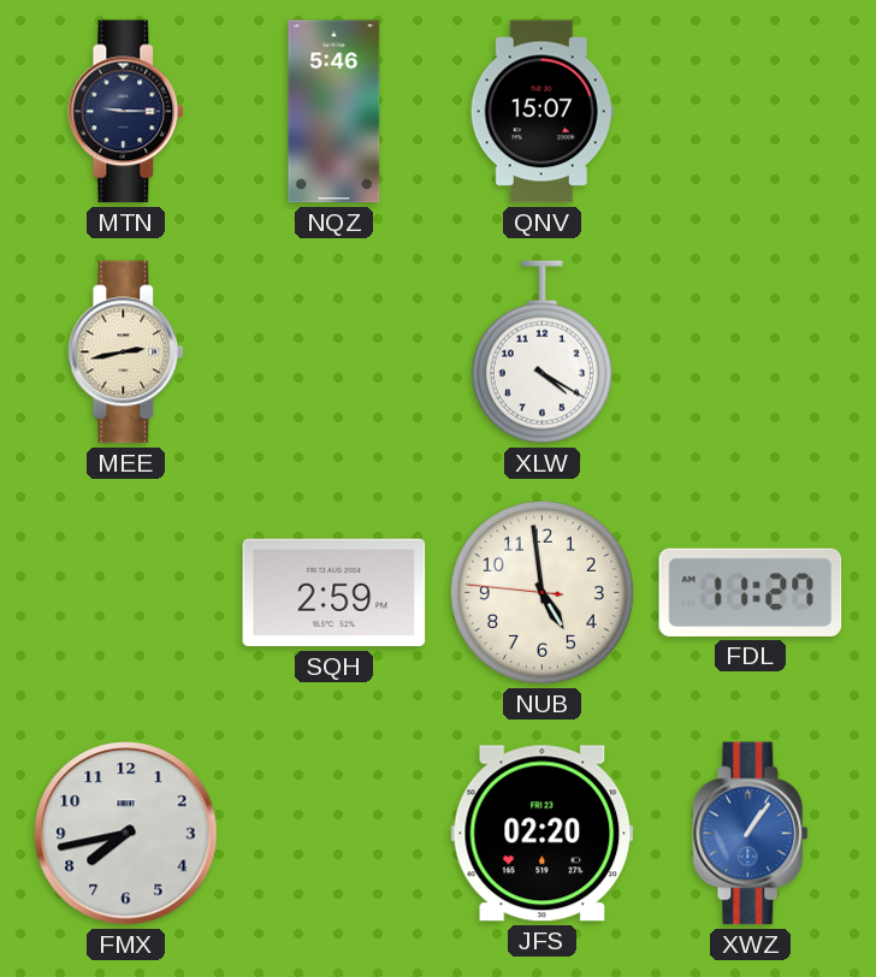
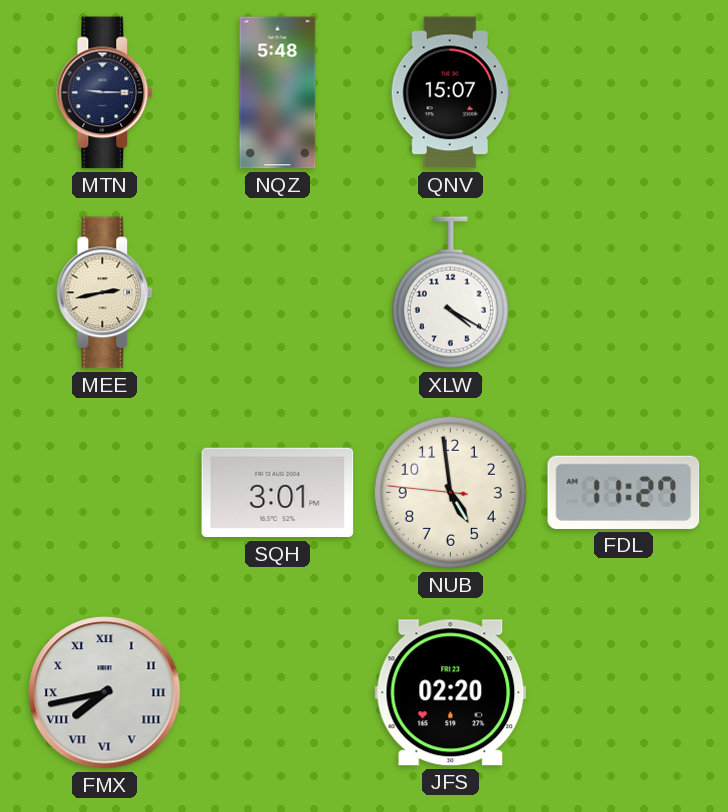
NQZ: 5:46 -> 5:48
SQH: 2:59 -> 3:01
FMX numerals: Arabic -> Roman
XWZ: 1:06 -> none
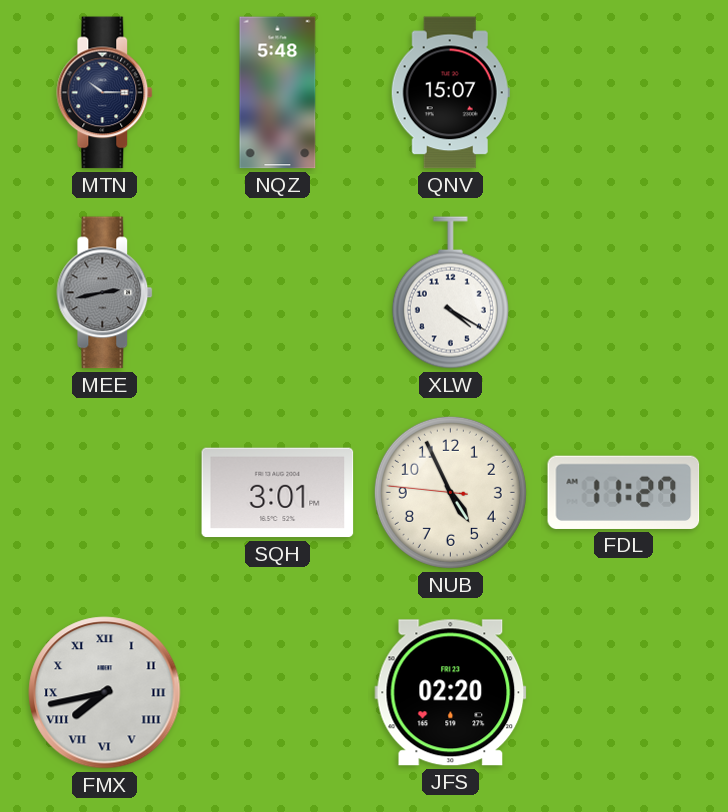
MTN: 9:15 -> 10:15
MEE dial: cream -> grey
NUB: 4:58 -> 4:55
